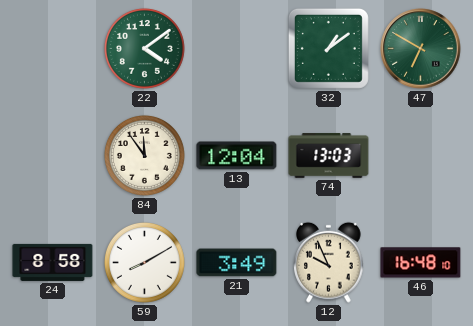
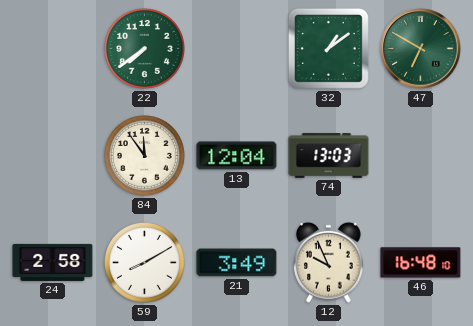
22: 4:09 -> 7:39
24: 8:58 -> 2:58
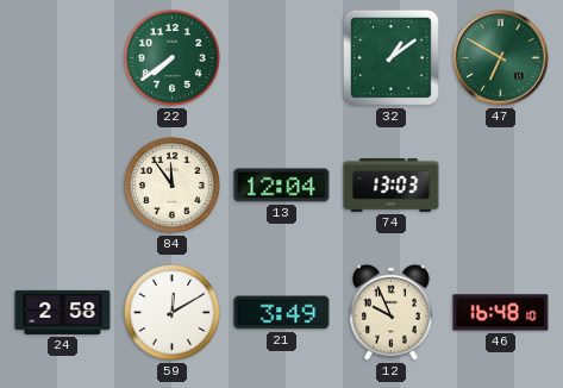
59: 8:10 -> 12:10
